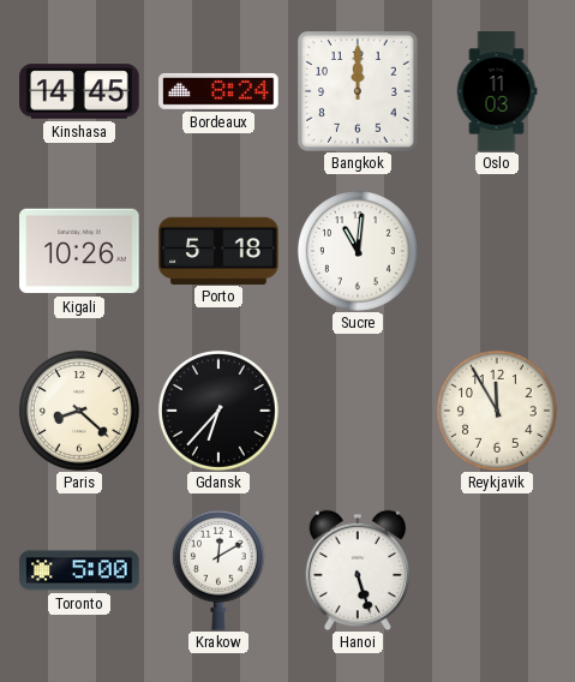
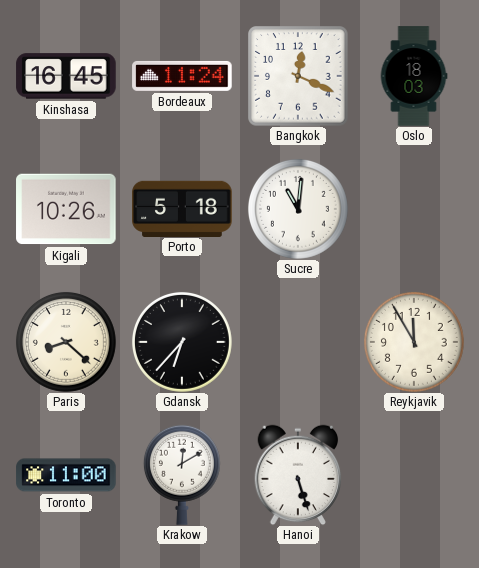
Kinshasa: 14:45 -> 16:45
Bordeaux: 8:24 -> 11:24
Bangkok: 12:00 -> 12:19
Oslo: 11:03 -> 18:03
Toronto: 5:00 -> 11:00
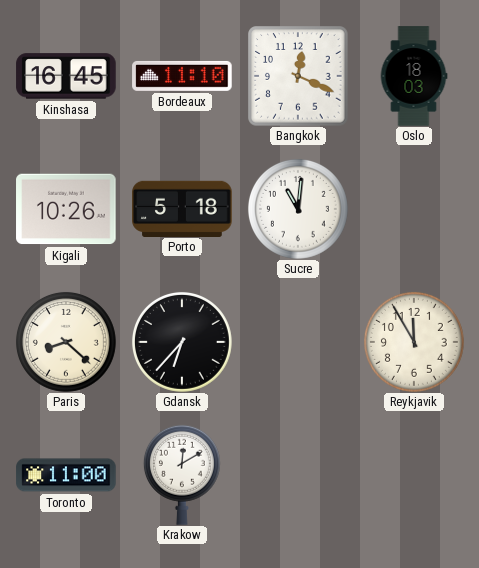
Bordeaux: 11:24 -> 11:10
Hanoi: 5:27 -> none
